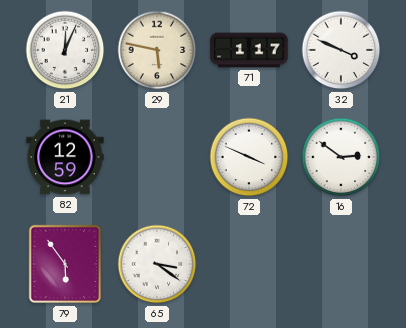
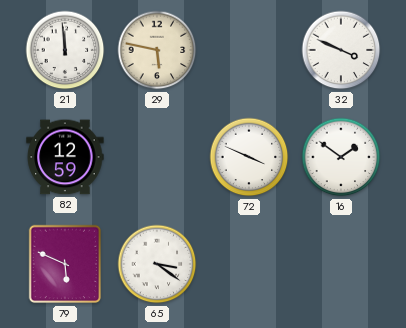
21: 12:04 -> 11:59
71: 1:17 -> none
16: 2:51 -> 1:51
79: 5:54 -> 5:49
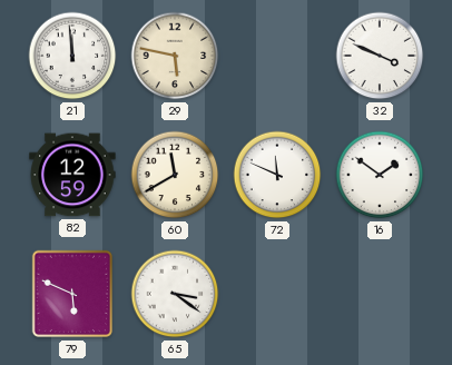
60: none -> 11:40
72: 3:49 -> 11:49
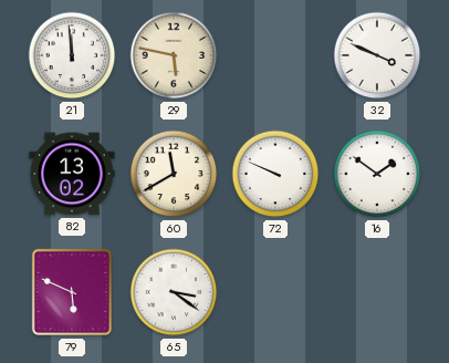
82: 12:59 -> 13:02
72: 11:49 -> 9:49
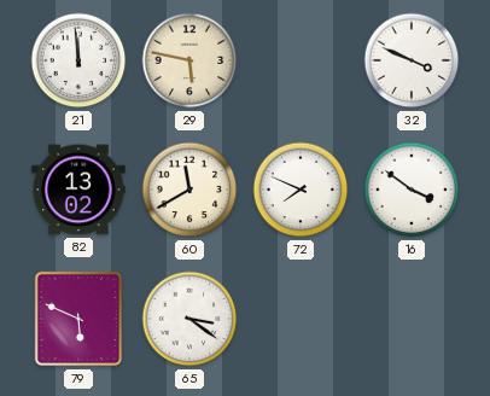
72: 9:49 -> 7:49
16: 1:51 -> 3:51
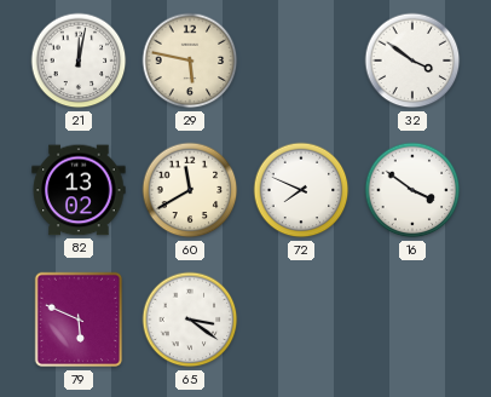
21: 11:59 -> 12:02
32: 3:49 -> 3:51
